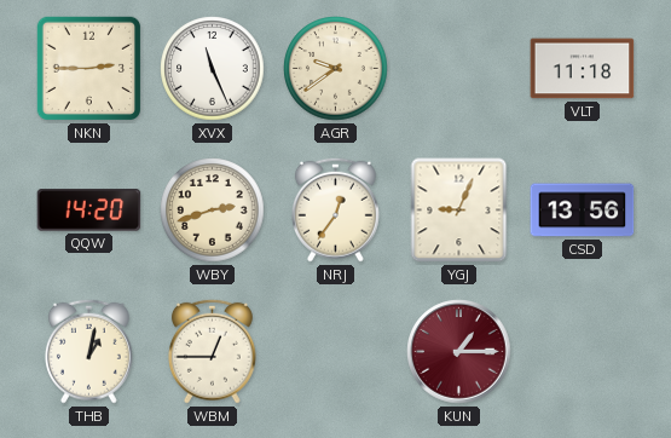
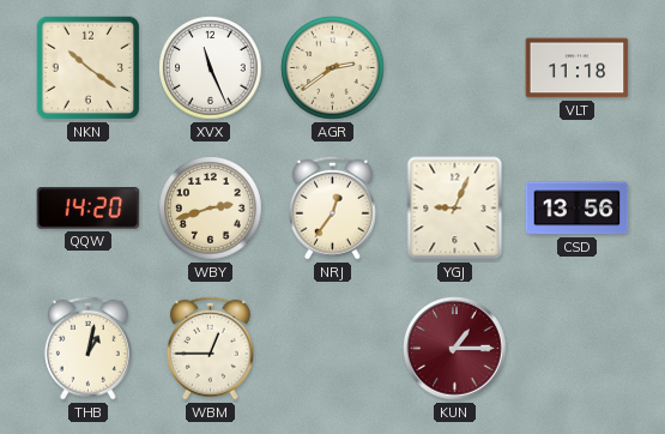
NKN: 2:45 -> 10:21
AGR: 9:39 -> 2:39
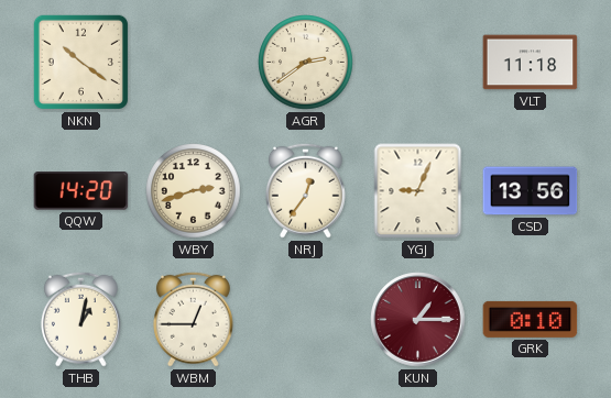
XVX: 11:26 -> none
GRK: none -> 0:10
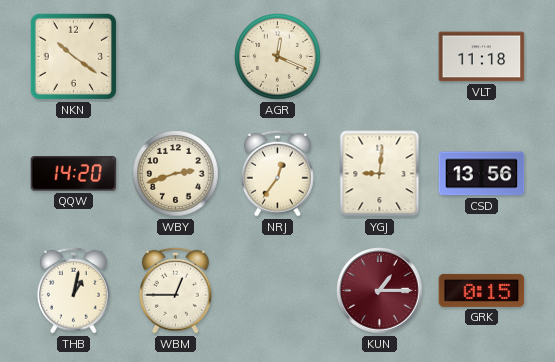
AGR: 2:39 -> 12:19
YGJ: 9:04 -> 9:01
GRK: 0:10 -> 0:15
